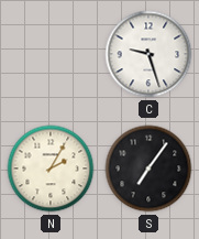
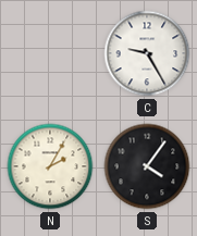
C: 9:27 -> 9:25
S: 7:06 -> 4:06
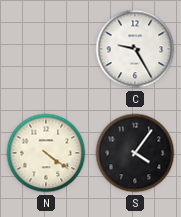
N: 2:05 -> 4:21
